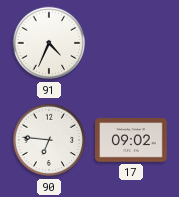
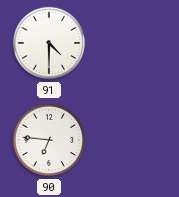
91: 4:34 -> 4:30
17: 09:02 -> none
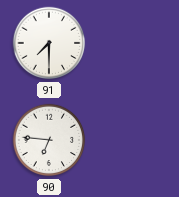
91: 4:30 -> 7:30
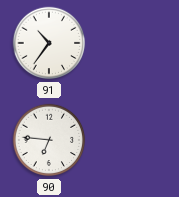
91: 7:30 -> 10:36
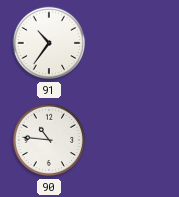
90: 6:46 -> 10:46
